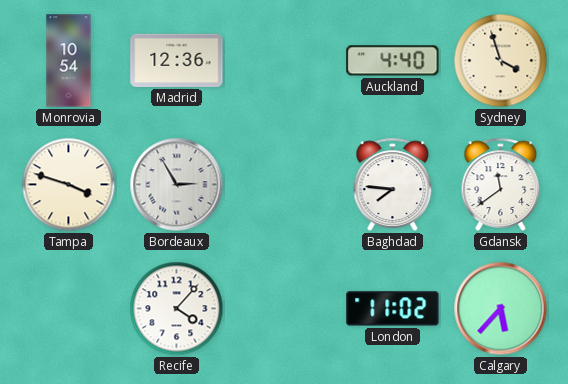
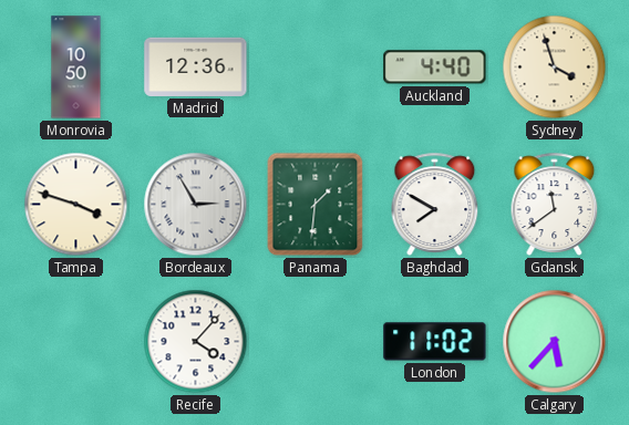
Monrovia: 10:54 -> 10:50
Panama: none -> 1:31
Baghdad: 7:46 -> 7:50
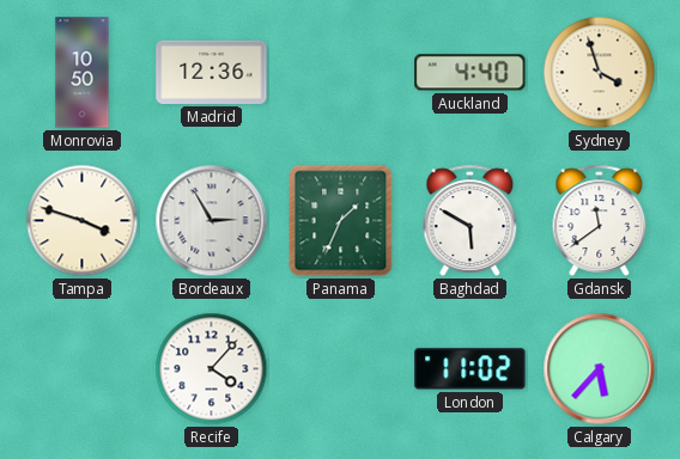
Panama: 1:31 -> 1:34
Baghdad: 7:50 -> 5:50
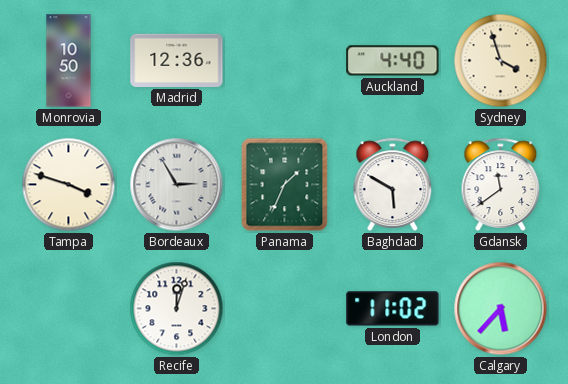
Recife: 4:07 -> 12:03
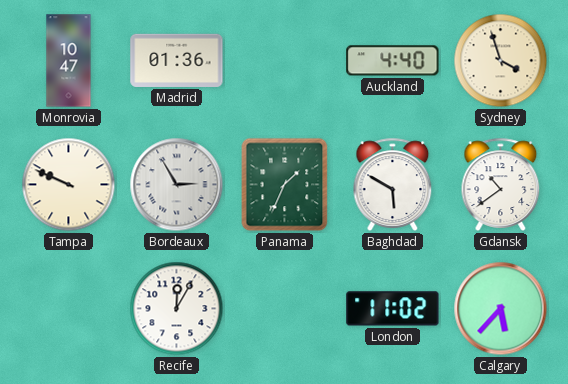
Monrovia: 10:50 -> 10:47
Madrid: 12:36 -> 01:36
Tampa: 3:48 -> 9:49
Gdansk: 11:39 -> 10:39
Recife: 12:03 -> 12:05
